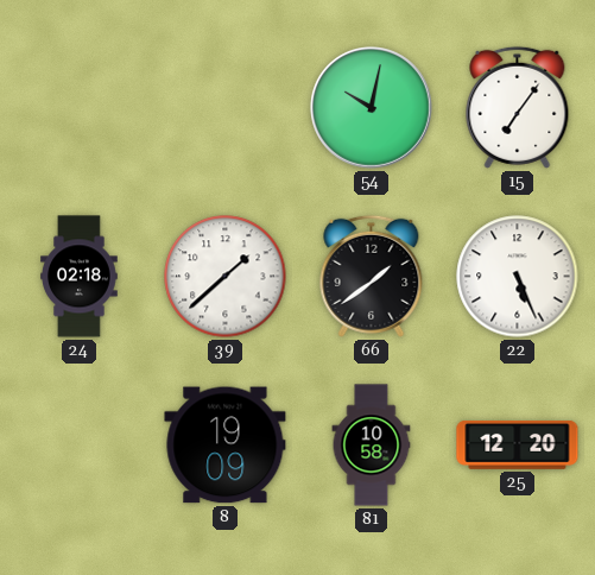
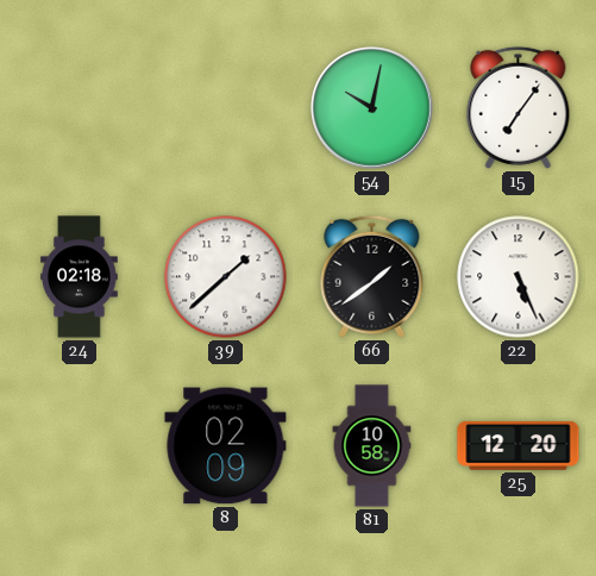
8: 19:09 -> 02:09
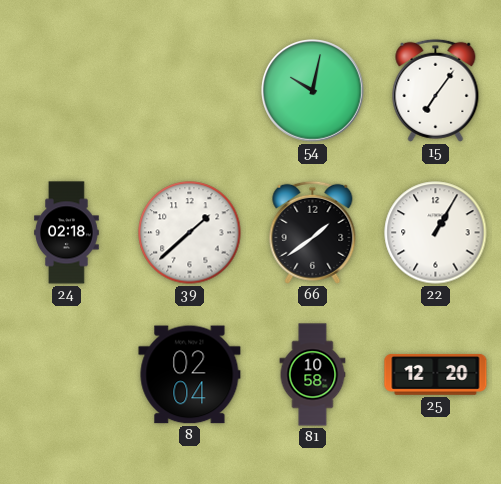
22: 5:26 -> 1:05
8: 02:09 -> 02:04
